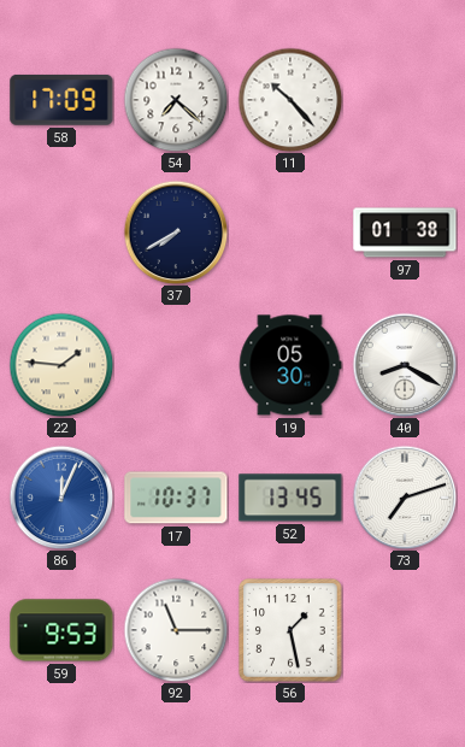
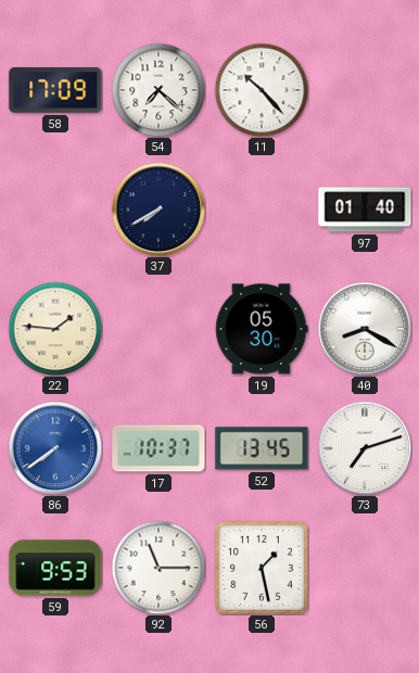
97: 01:38 -> 01:40
86: 12:04 -> 7:39
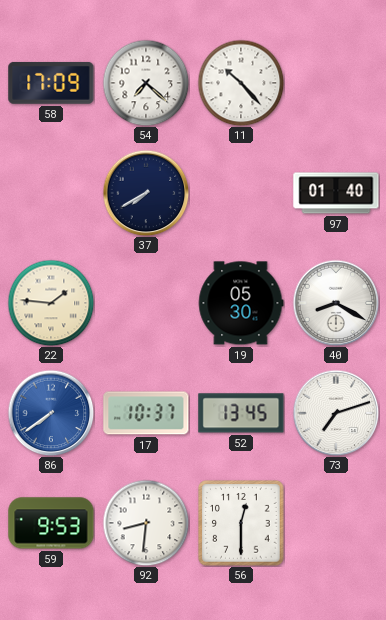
92: 11:15 -> 8:31
56: 1:28 -> 12:30
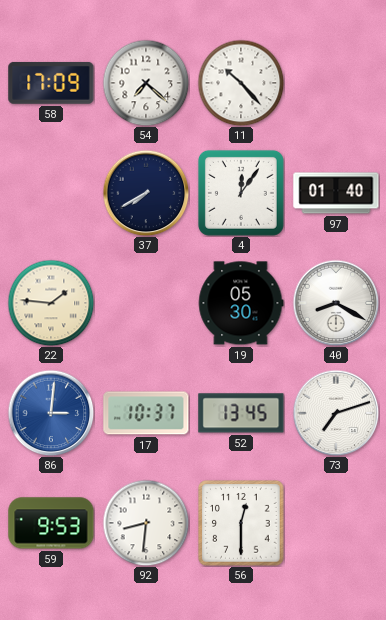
4: none -> 12:06
86: 7:39 -> 3:01
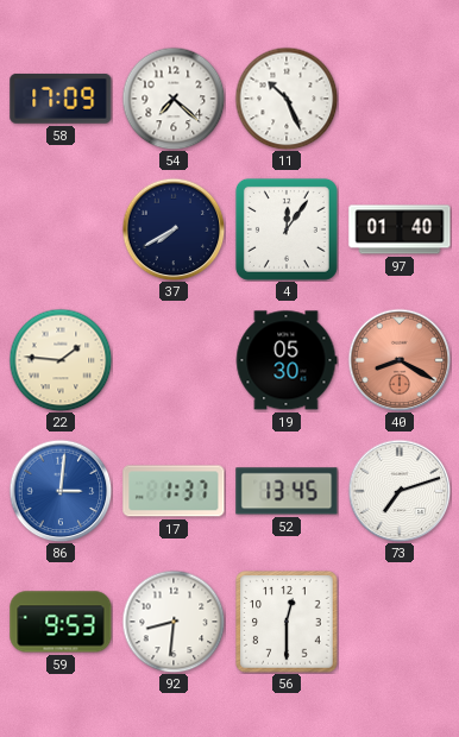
11: 10:23 -> 10:26
40 dial: white -> salmon
17: 10:37 -> 1:37
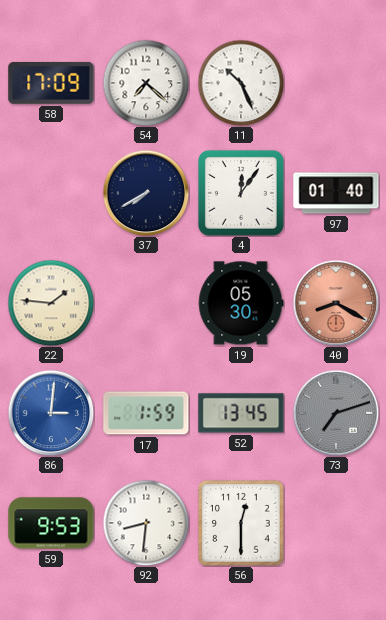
17: 1:37 -> 1:59
73 dial: white -> grey
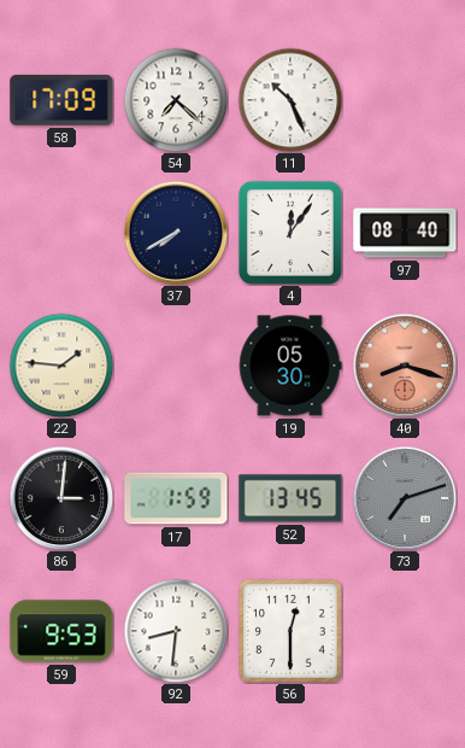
97: 01:40 -> 08:40
40: 8:20 -> 8:18
86 dial: blue -> black
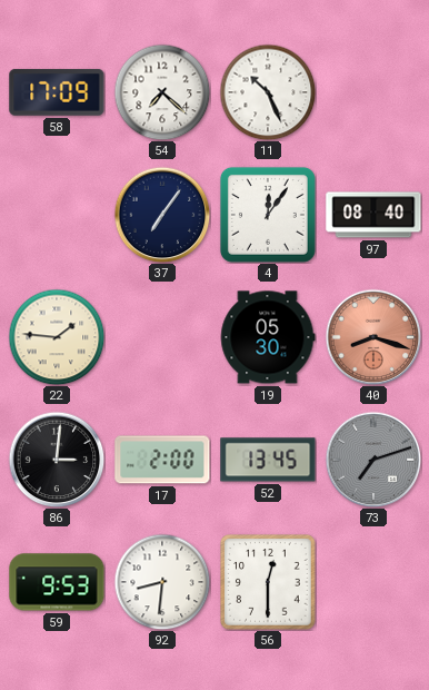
37: 7:40 -> 7:06
17: 1:59 -> 2:00
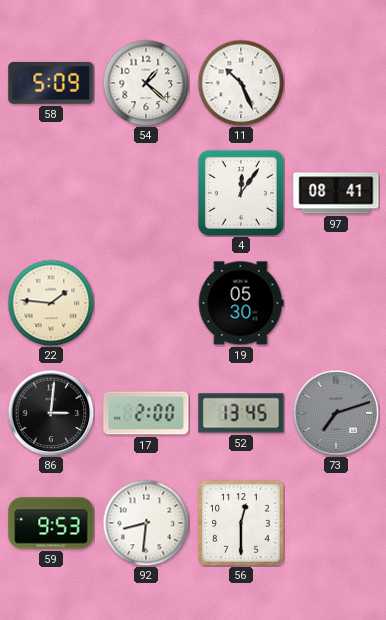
58: 17:09 -> 5:09
54: 7:22 -> 1:22
37: 7:06 -> none
97: 08:40 -> 08:41
40: 8:18 -> none
